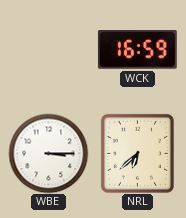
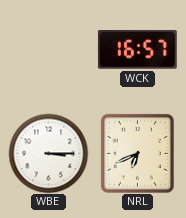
WCK: 16:59 -> 16:57
NRL: 6:38 -> 6:41
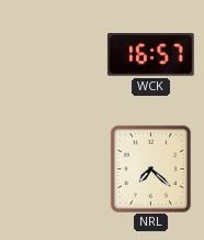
WBE: 3:15 -> none
NRL: 6:41 -> 7:22
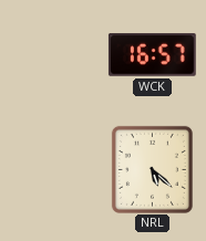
NRL: 7:22 -> 5:22
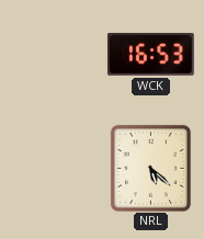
WCK: 16:57 -> 16:53
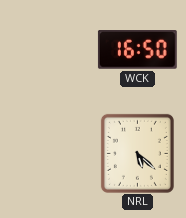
WCK: 16:53 -> 16:50
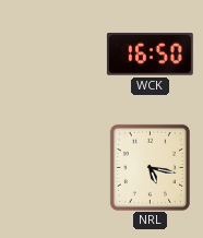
NRL: 5:22 -> 5:17
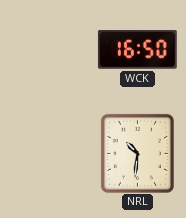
NRL: 5:17 -> 10:31
